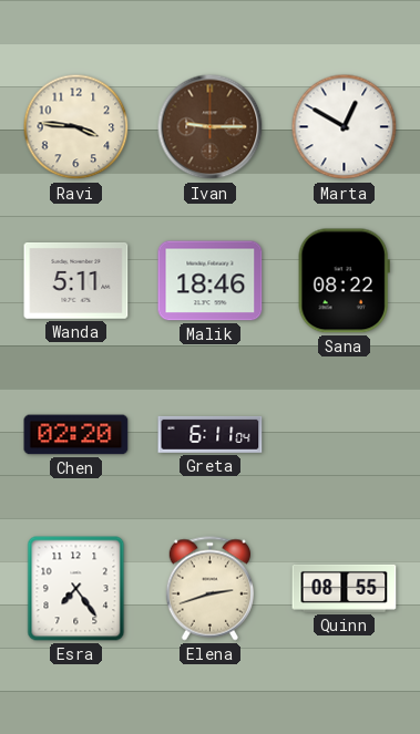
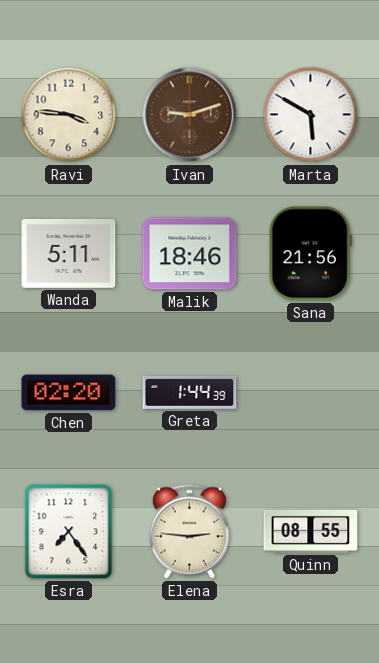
Ivan: 9:15 -> 9:12
Marta: 12:50 -> 5:50
Sana: 08:22 -> 21:56
Greta: 6:11 -> 1:44
Elena: 2:42 -> 2:46
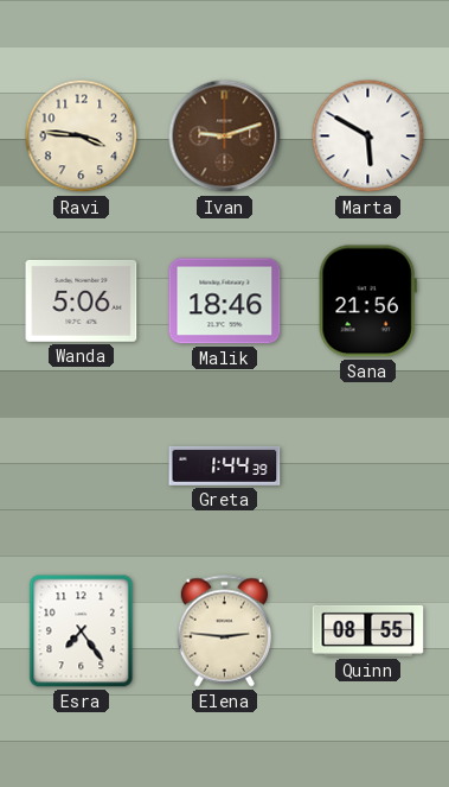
Wanda: 5:11 -> 5:06
Chen: 02:20 -> none
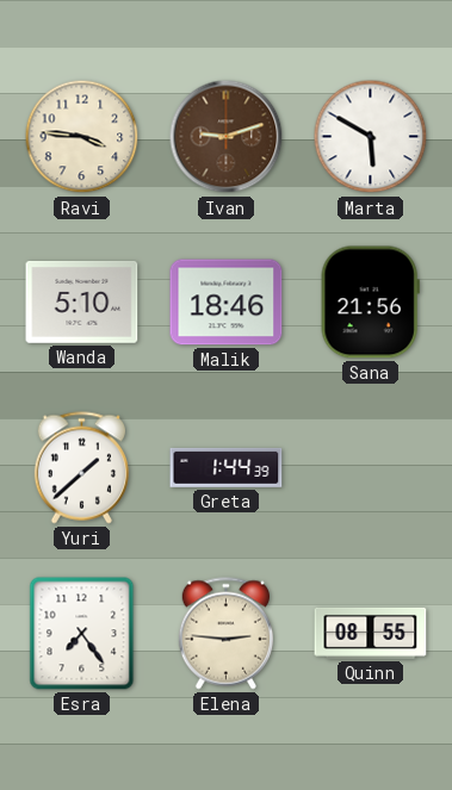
Wanda: 5:06 -> 5:10
Yuri: none -> 1:38
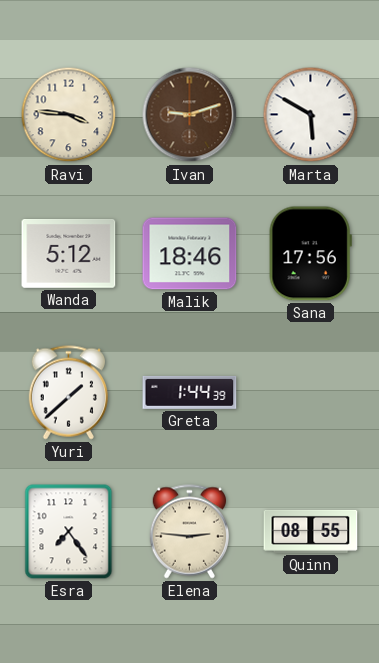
Wanda: 5:10 -> 5:12
Sana: 21:56 -> 17:56
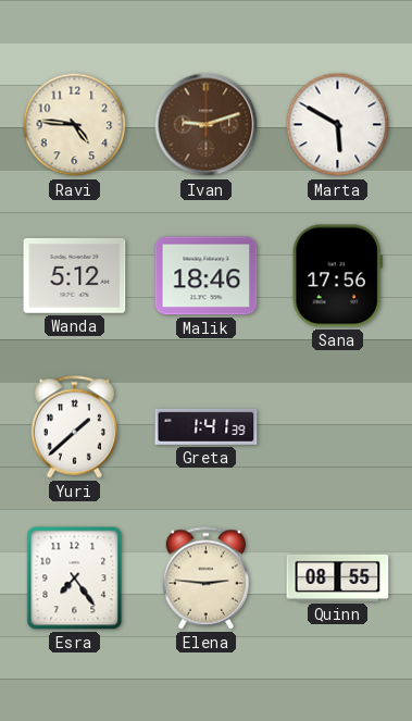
Ravi: 3:46 -> 4:46
Greta: 1:44 -> 1:41
